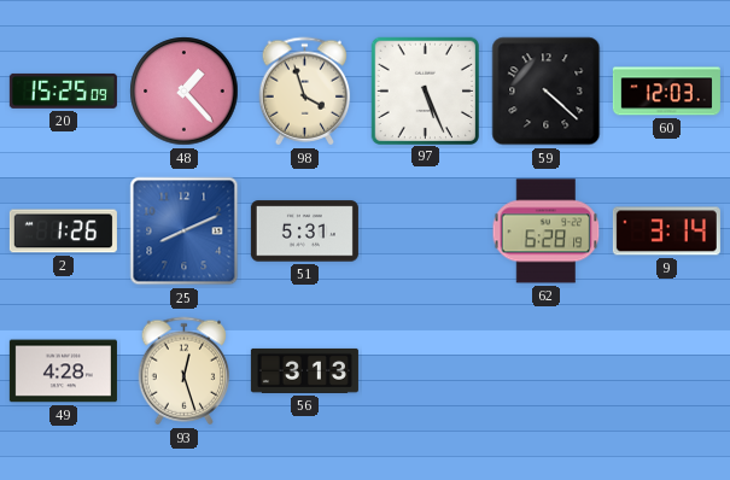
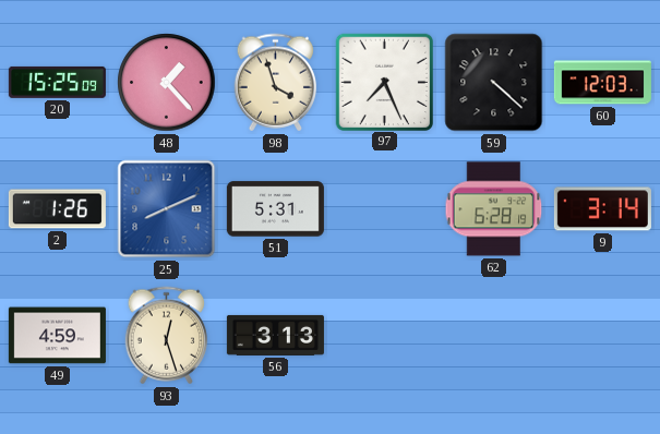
97: 5:26 -> 7:26
49: 4:28 -> 4:59
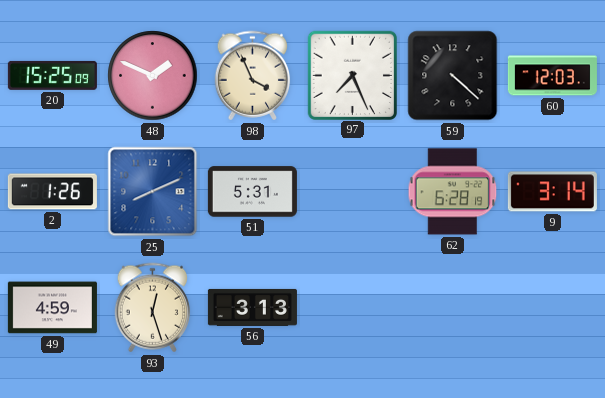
48: 1:23 -> 1:49
98: 3:57 -> 3:56
